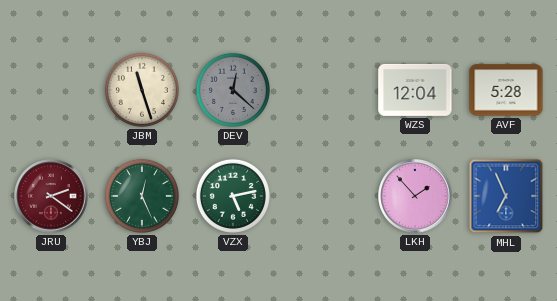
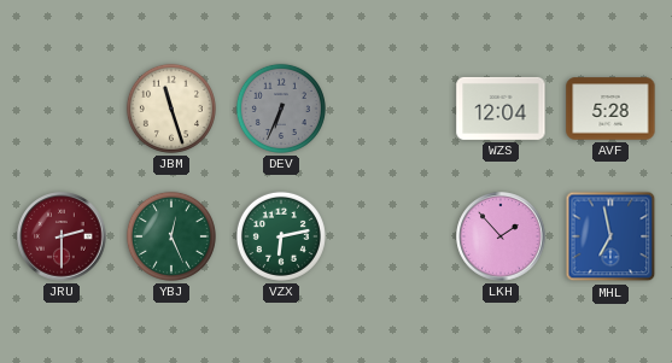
DEV: 12:22 -> 6:34
JRU: 2:21 -> 2:30
VZX: 5:13 -> 6:13
MHL: 6:56 -> 6:58
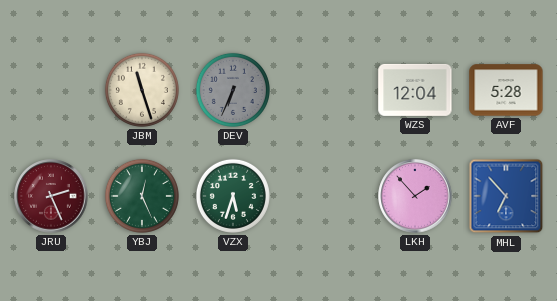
JRU: 2:30 -> 2:26
VZX: 6:13 -> 5:33
MHL: 6:58 -> 6:53
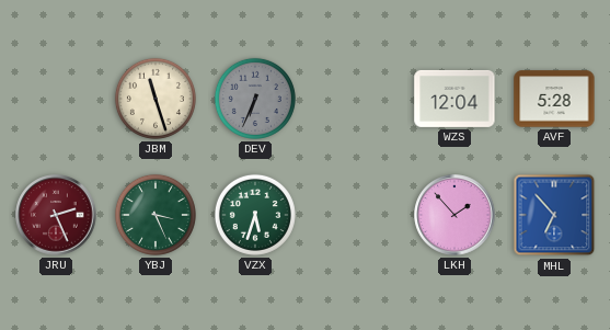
YBJ: 12:26 -> 3:26
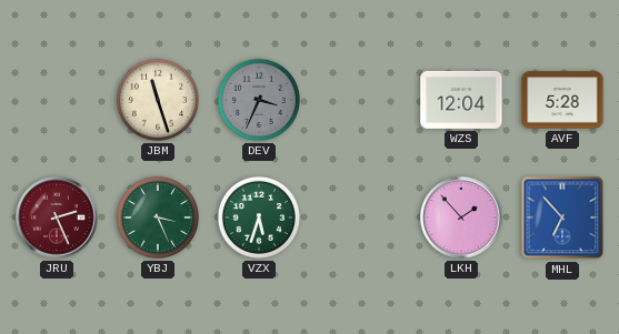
DEV: 6:34 -> 3:34
